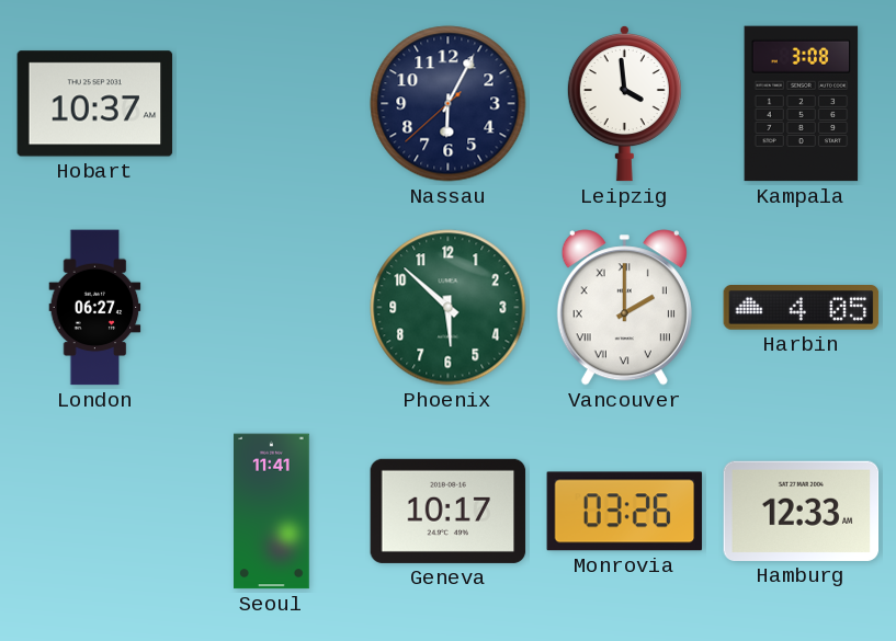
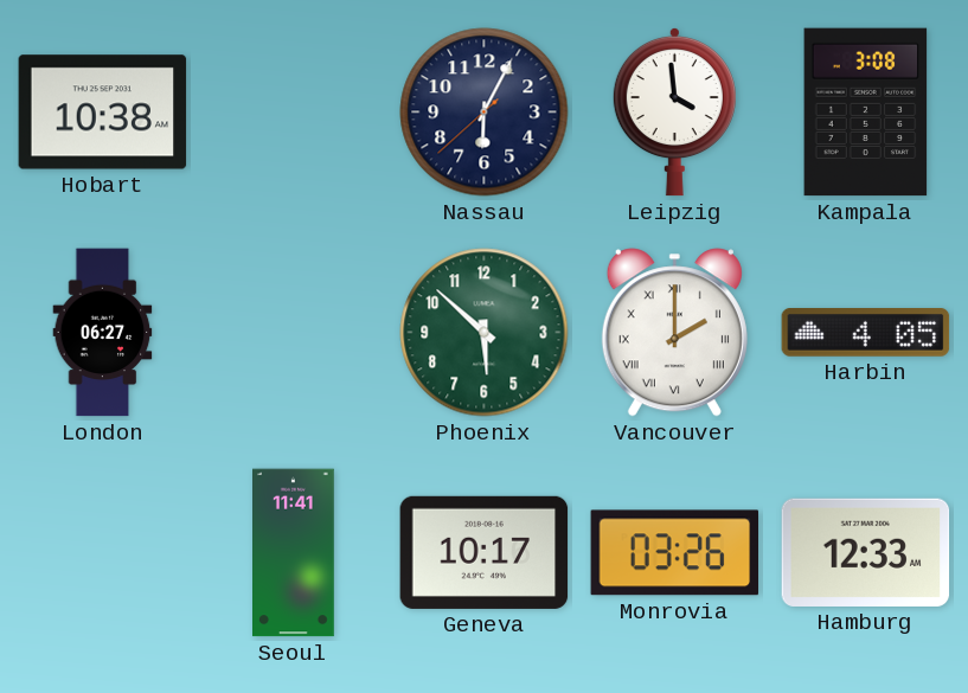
Hobart: 10:37 -> 10:38
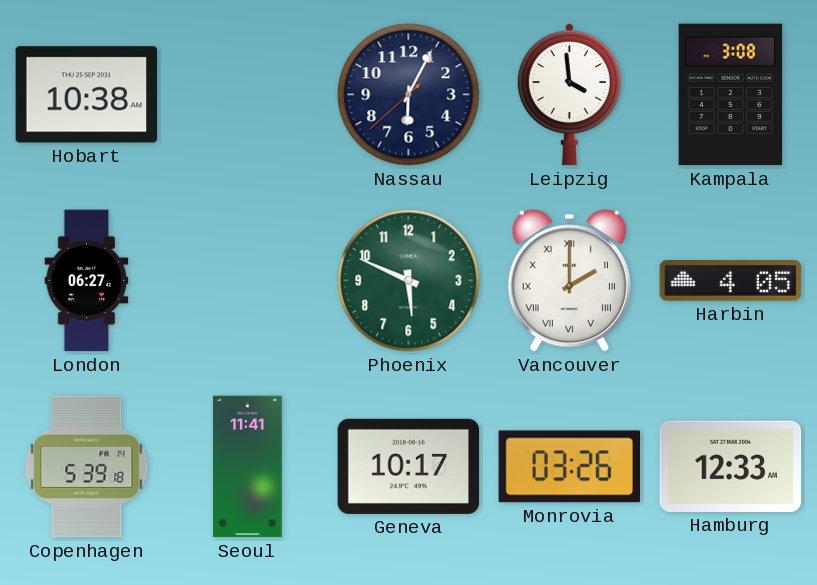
Phoenix: 5:52 -> 5:49
Copenhagen: none -> 5:39
